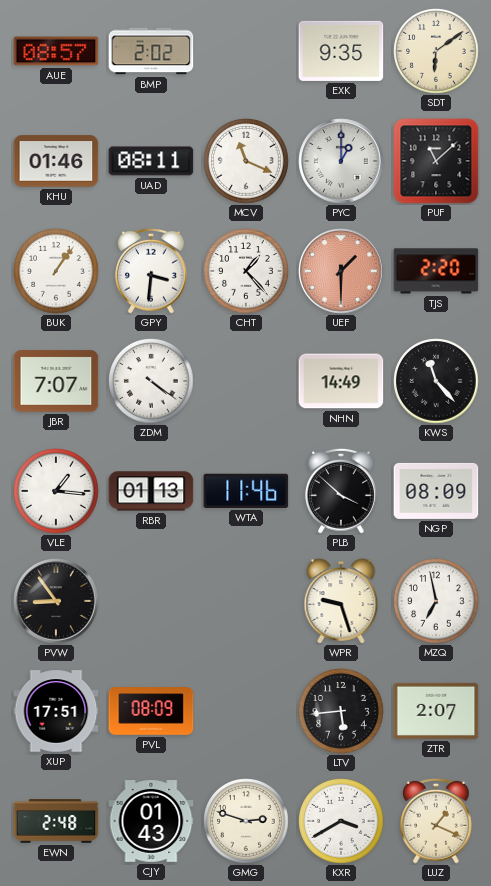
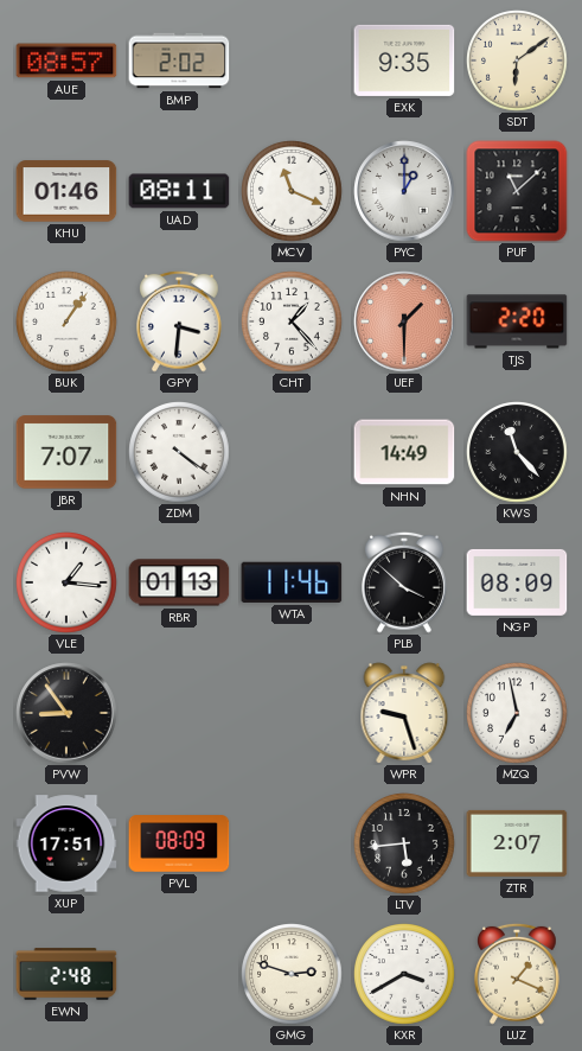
CJY: 01:43 -> none
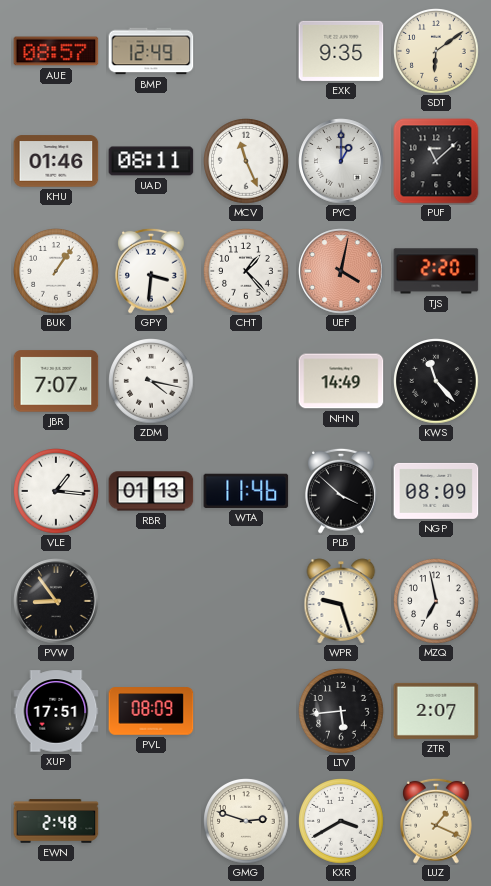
BMP: 2:02 -> 12:49
MCV: 11:19 -> 11:26
UEF: 1:30 -> 4:02
ZDM: 4:21 -> 4:17
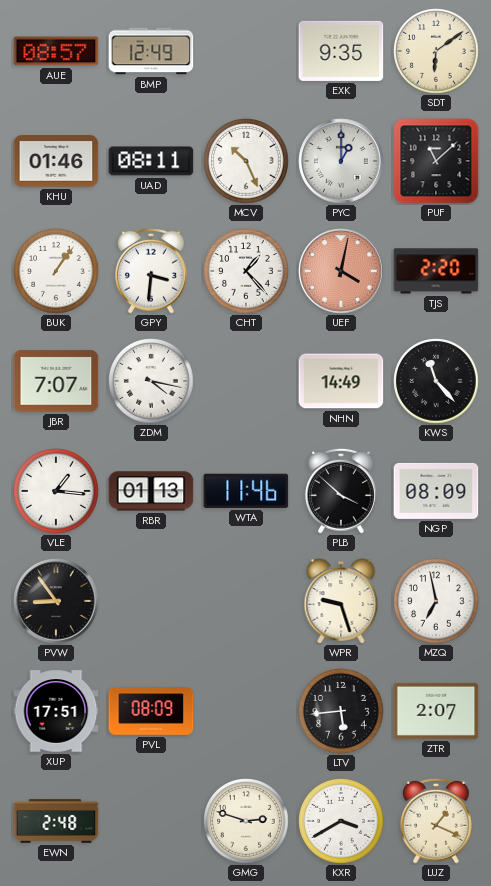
MCV: 11:26 -> 10:26
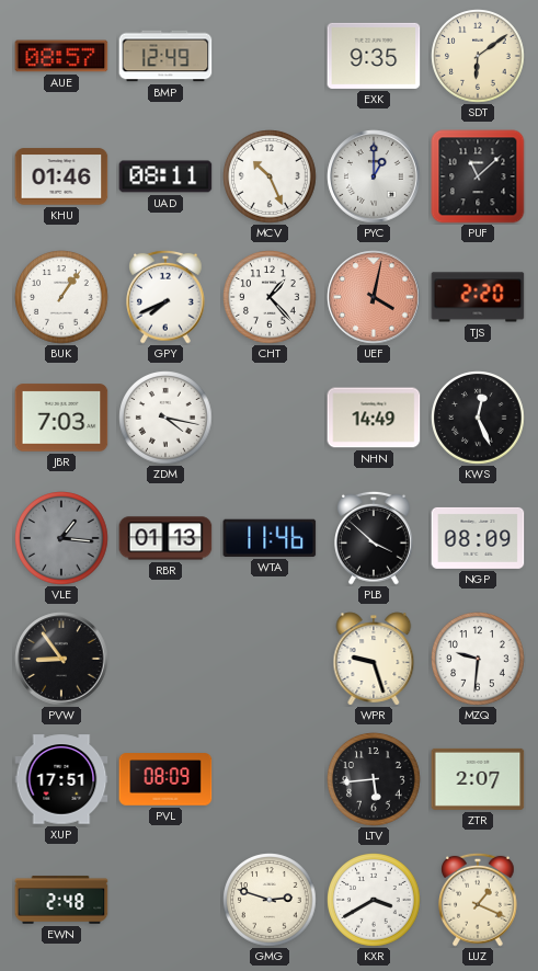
GPY: 3:31 -> 7:41
JBR: 7:07 -> 7:03
KWS: 11:23 -> 12:26
VLE dial: white -> grey
MZQ: 6:58 -> 9:31
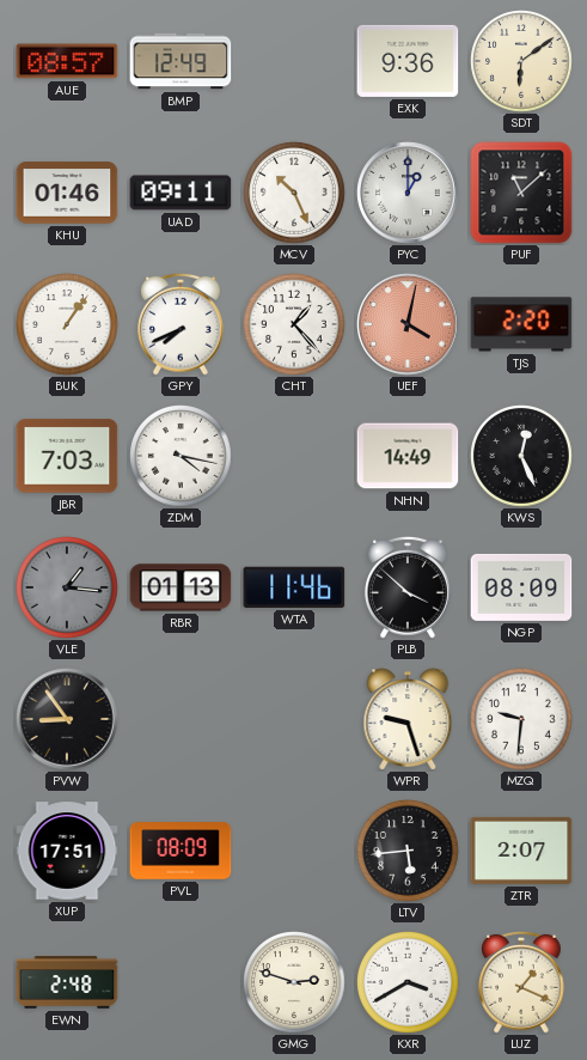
EXK: 9:35 -> 9:36
UAD: 08:11 -> 09:11
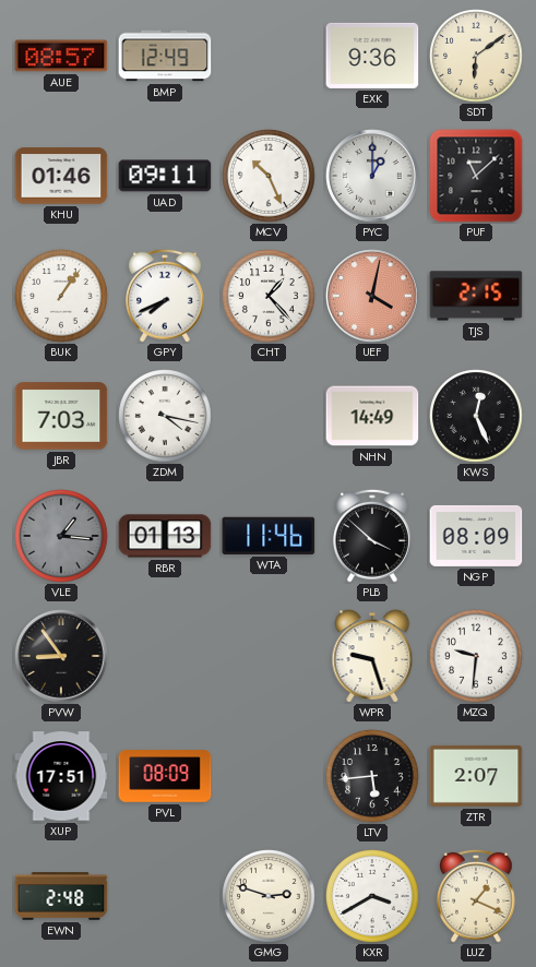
TJS: 2:20 -> 2:15
